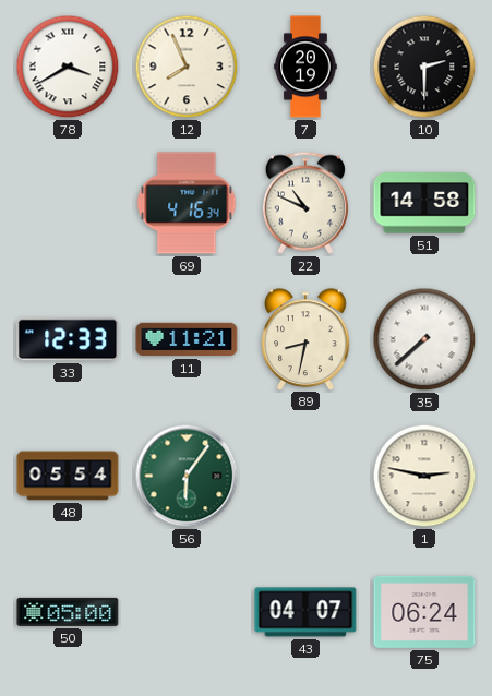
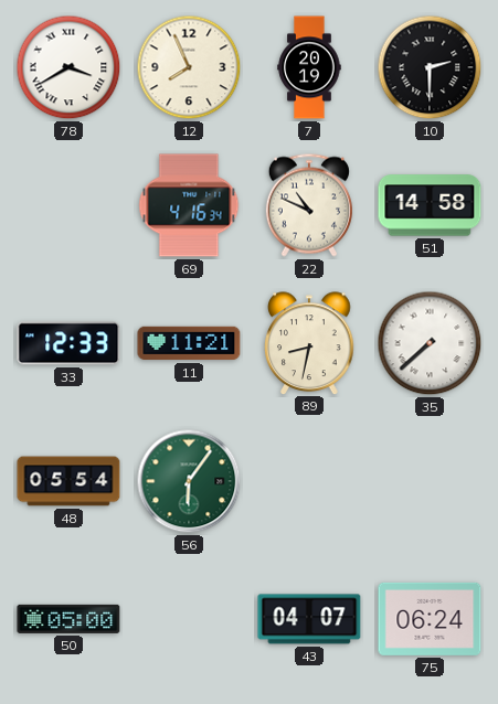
1: 2:47 -> none
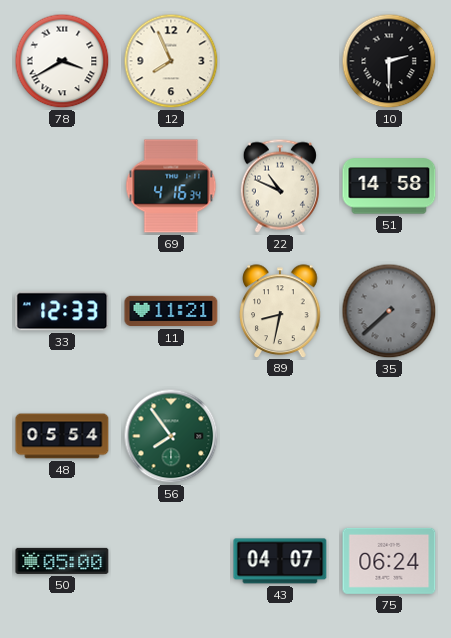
7: 20:19 -> none
35 dial: white -> grey
56: 6:06 -> 7:54
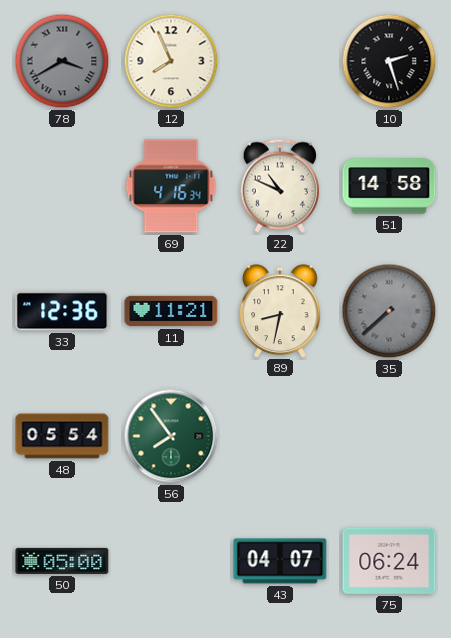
78 dial: white -> grey
10: 2:30 -> 2:27
33: 12:33 -> 12:36
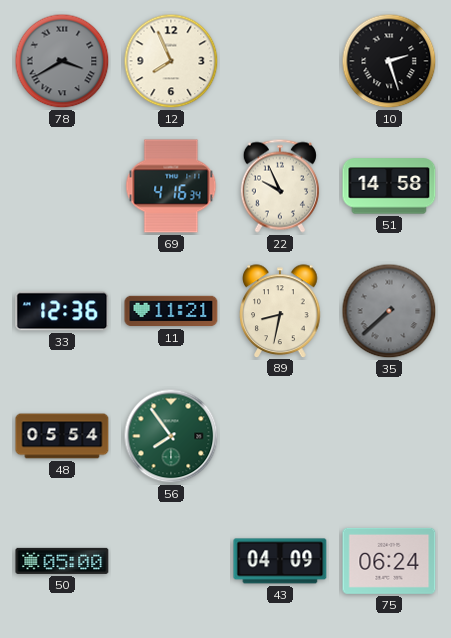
22: 10:49 -> 9:56
43: 04:07 -> 04:09
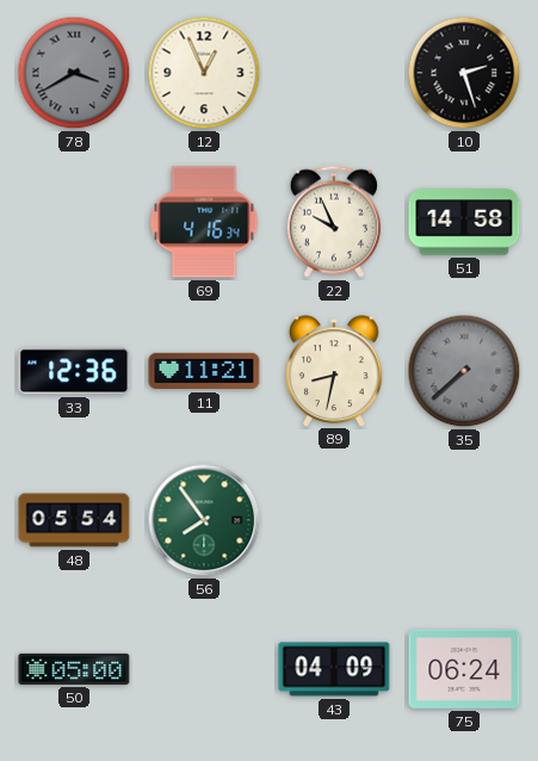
12: 7:56 -> 12:56
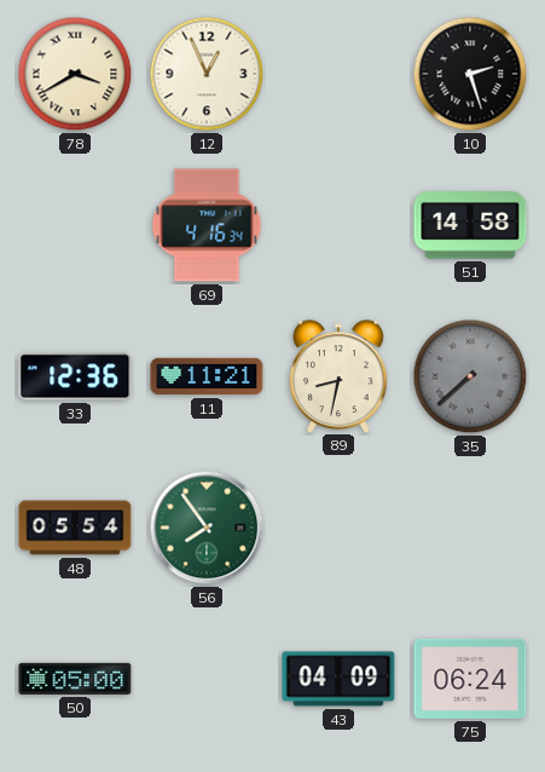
78 dial: grey -> cream
22: 9:56 -> none
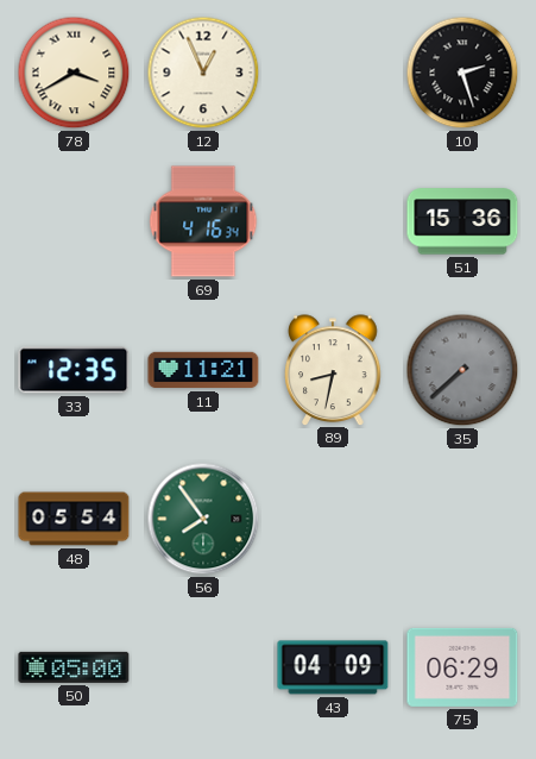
51: 14:58 -> 15:36
33: 12:36 -> 12:35
75: 06:24 -> 06:29
